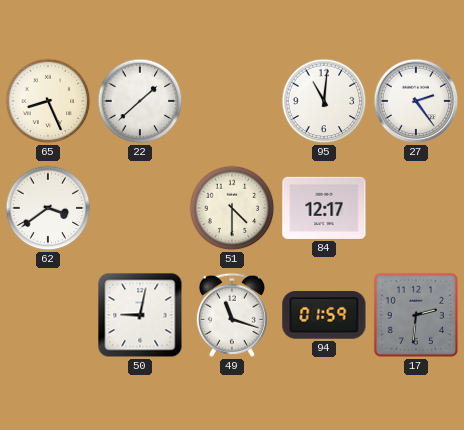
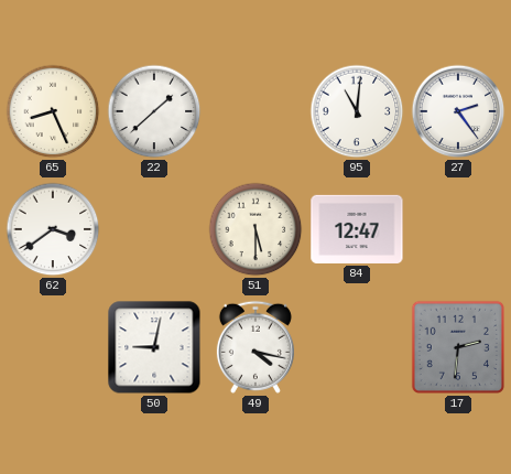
51: 4:30 -> 5:30
84: 12:17 -> 12:47
49: 11:18 -> 4:17
94: 01:59 -> none
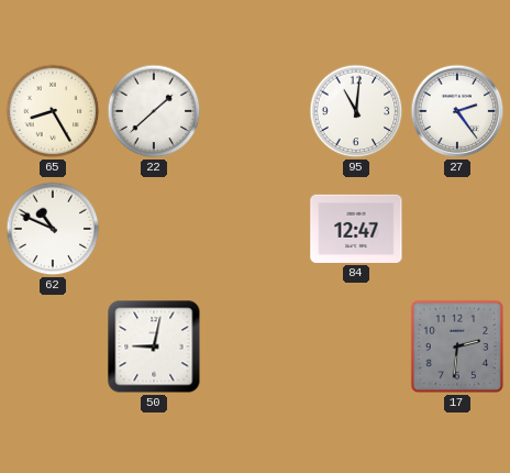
65: 8:26 -> 8:25
62: 3:39 -> 10:49
51: 5:30 -> none
49: 4:17 -> none
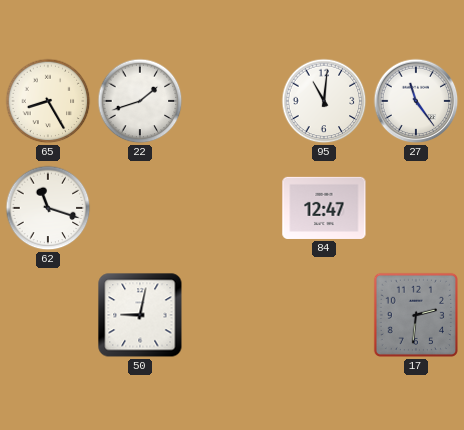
22: 1:38 -> 1:42
27: 2:24 -> 11:24
62: 10:49 -> 11:18
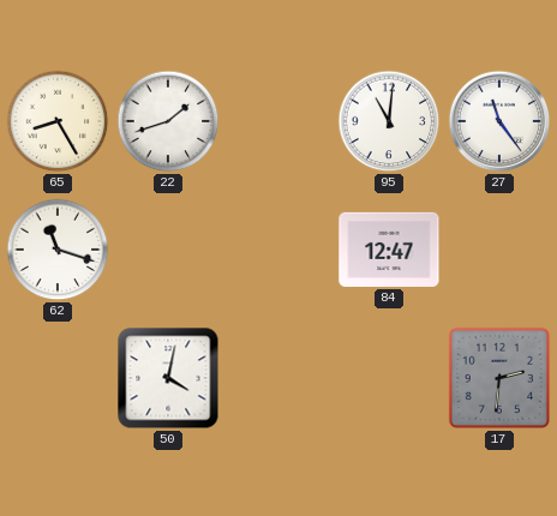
50: 9:02 -> 4:02
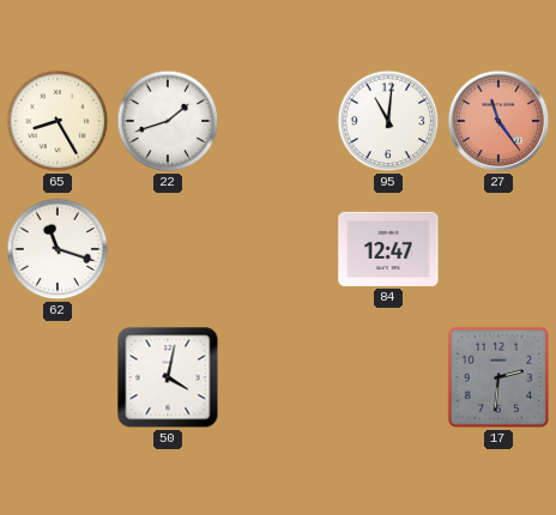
27 dial: white -> salmon
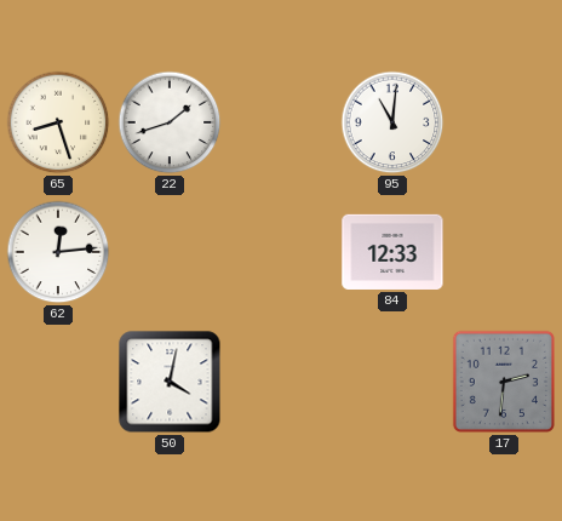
65: 8:25 -> 8:27
27: 11:24 -> none
62: 11:18 -> 12:14
84: 12:47 -> 12:33
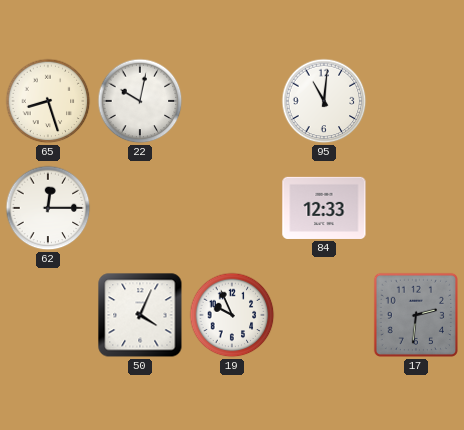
22: 1:42 -> 10:02
62: 12:14 -> 12:15
50: 4:02 -> 4:04
19: none -> 9:56
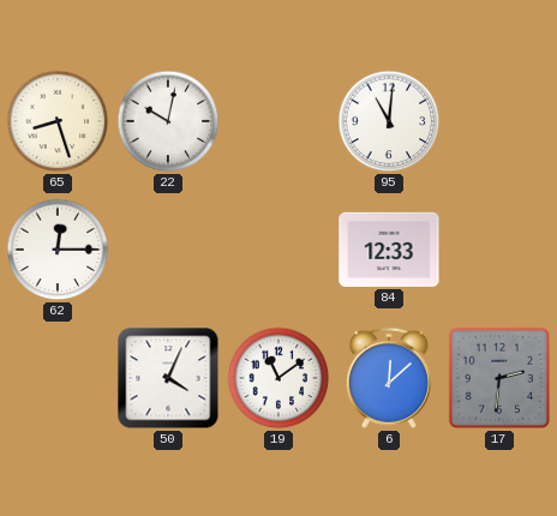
19: 9:56 -> 11:09
6: none -> 12:08
